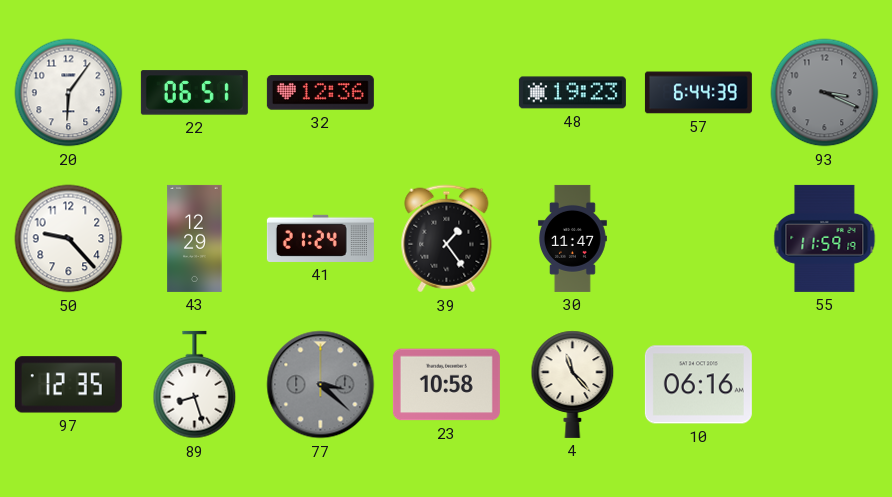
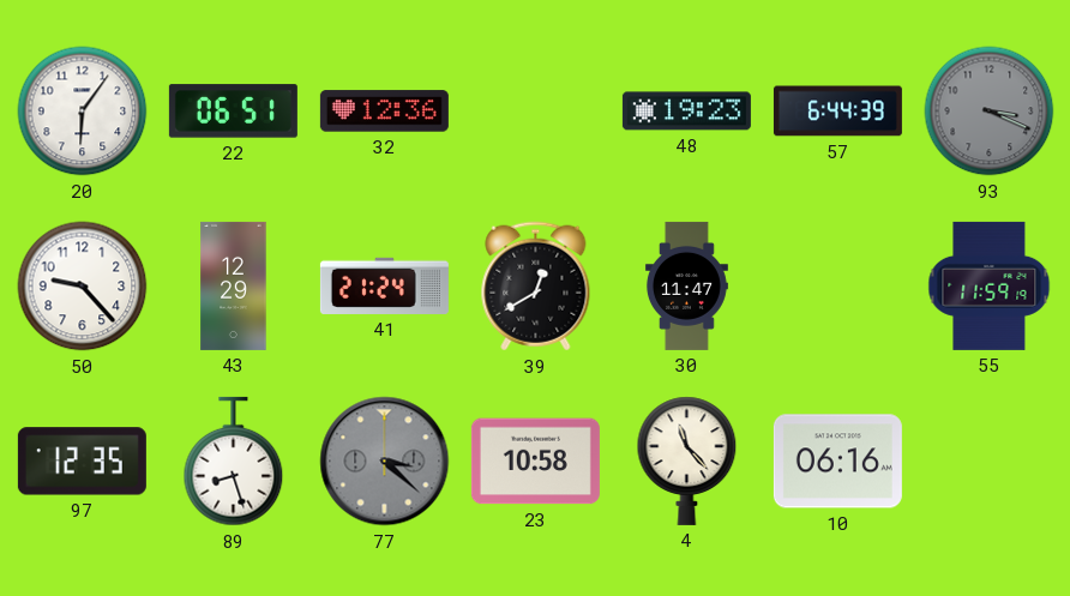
39: 1:24 -> 12:40
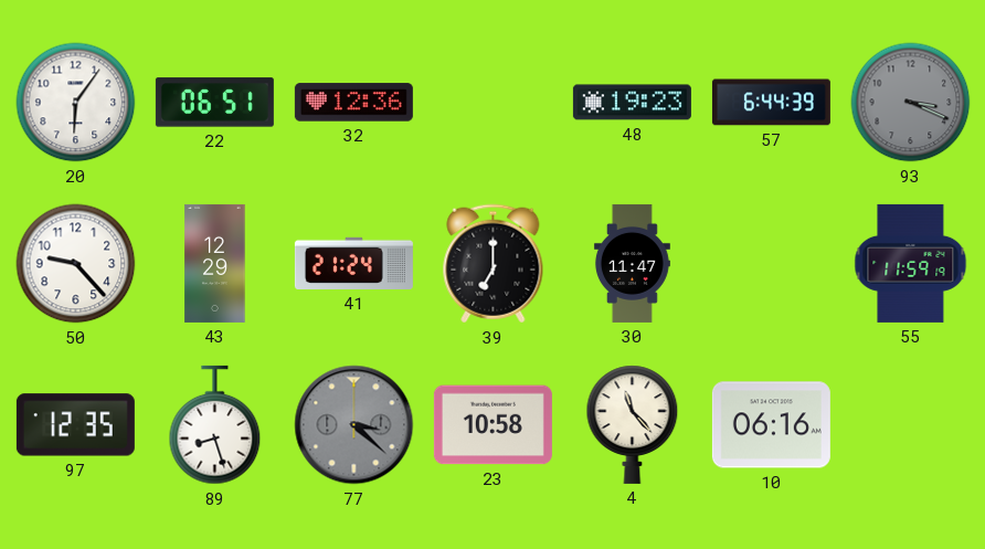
39: 12:40 -> 7:00
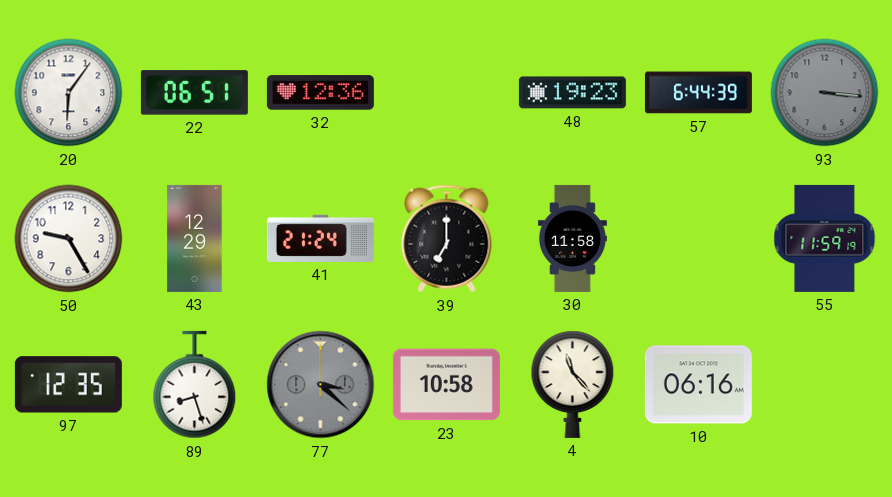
93: 3:19 -> 3:16
50: 9:23 -> 9:25
30: 11:47 -> 11:58
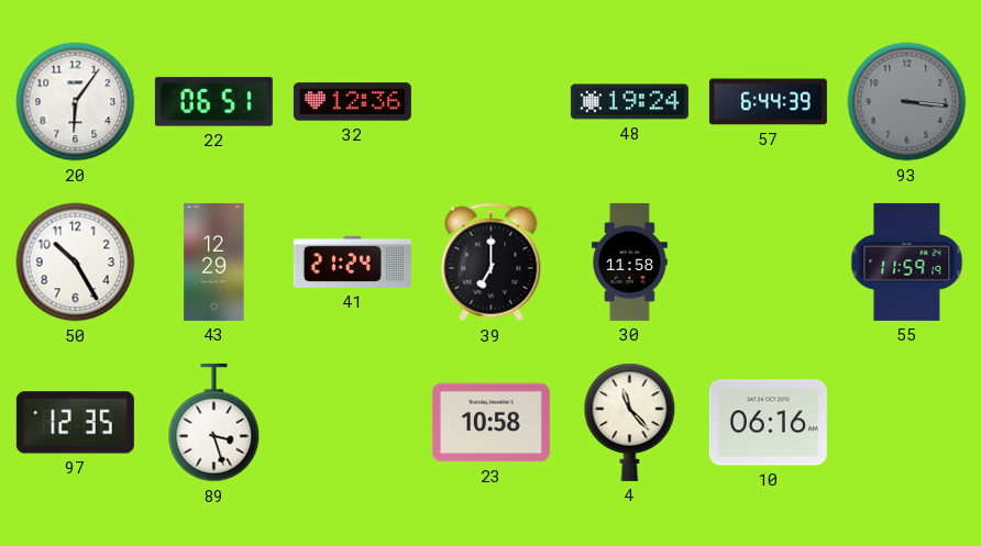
48: 19:23 -> 19:24
50: 9:25 -> 10:25
89: 8:27 -> 3:27
77: 3:22 -> none
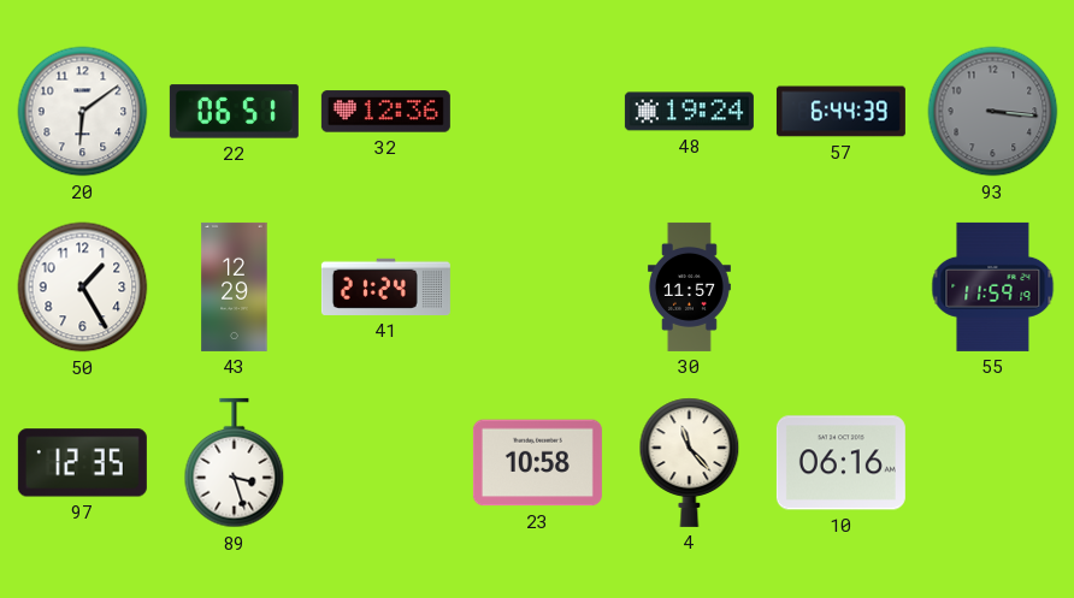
20: 6:06 -> 6:09
50: 10:25 -> 1:25
39: 7:00 -> none
30: 11:58 -> 11:57
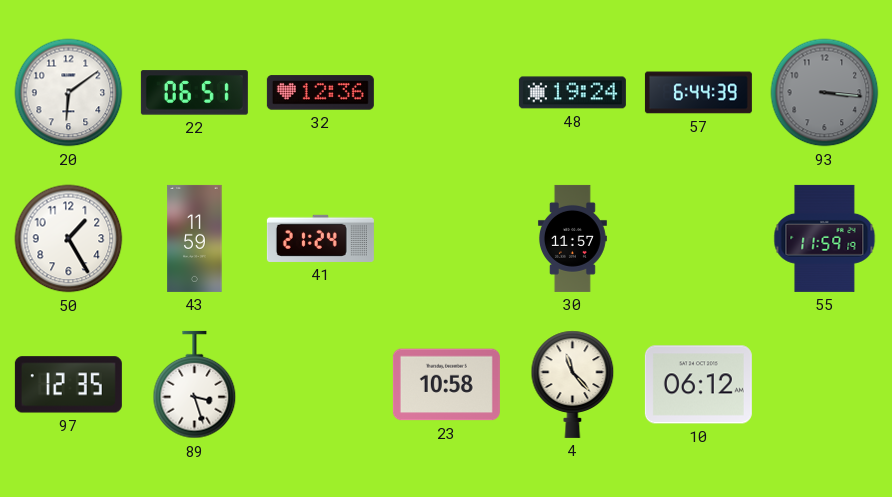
43: 12:29 -> 11:59
10: 06:16 -> 06:12
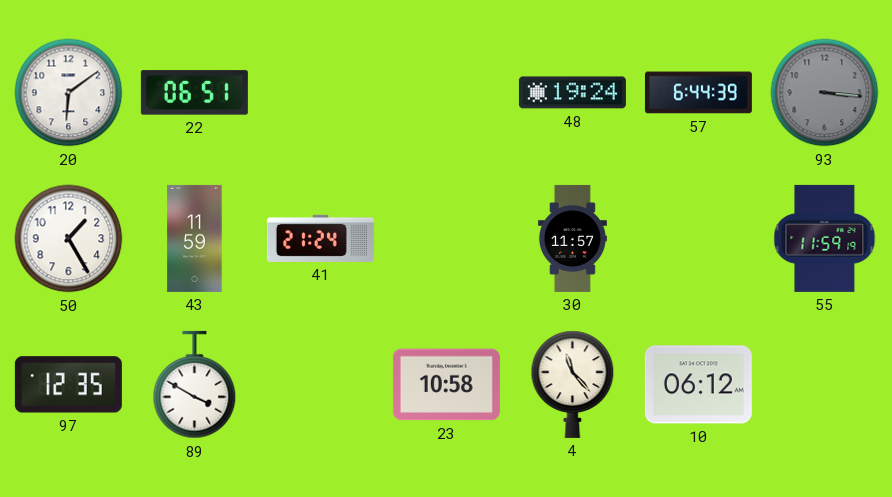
32: 12:36 -> none
89: 3:27 -> 3:50
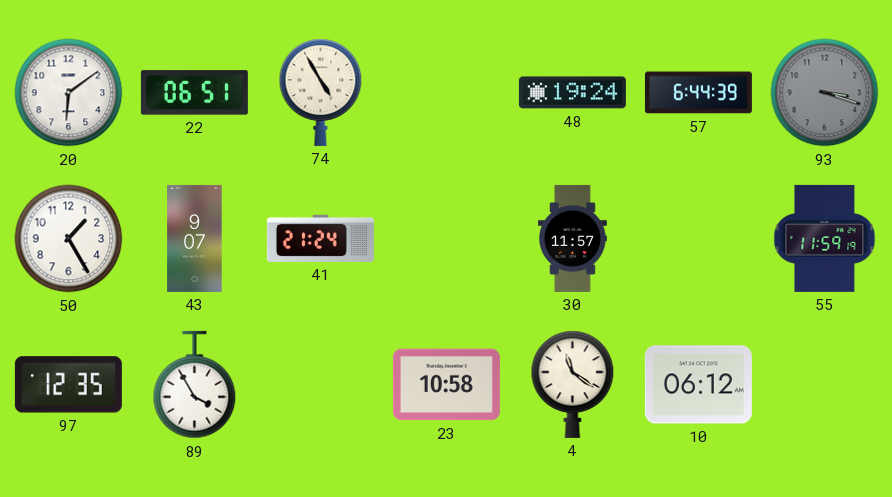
74: none -> 4:55
93: 3:16 -> 3:18
43: 11:59 -> 9:07
89: 3:50 -> 3:55
4: 11:23 -> 11:21
